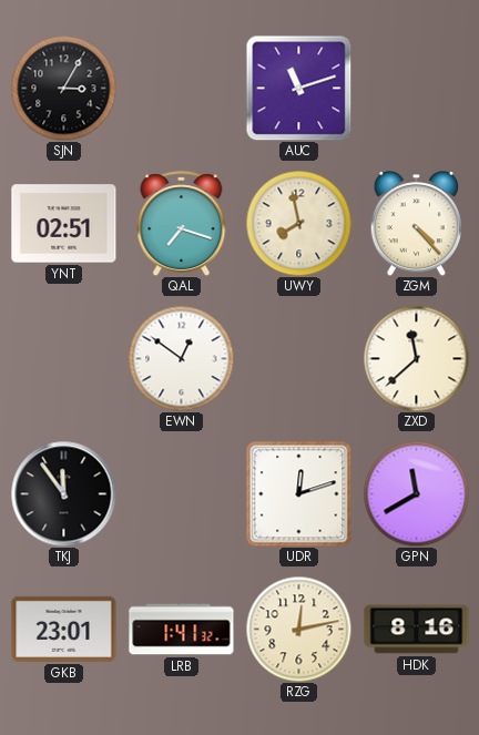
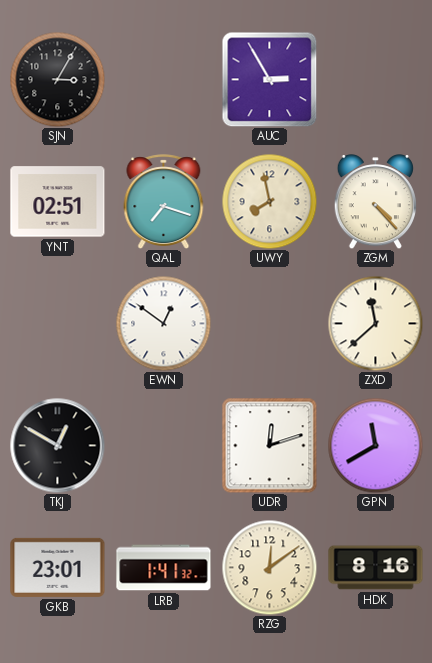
AUC: 11:12 -> 2:55
TKJ: 11:54 -> 12:50
RZG: 12:13 -> 12:09
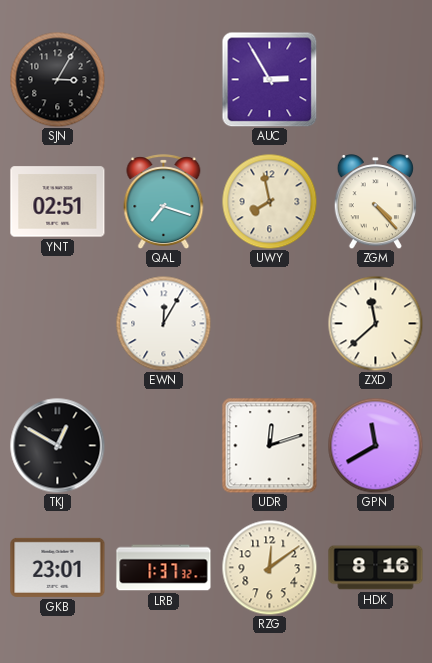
EWN: 12:51 -> 12:05
LRB: 1:41 -> 1:37
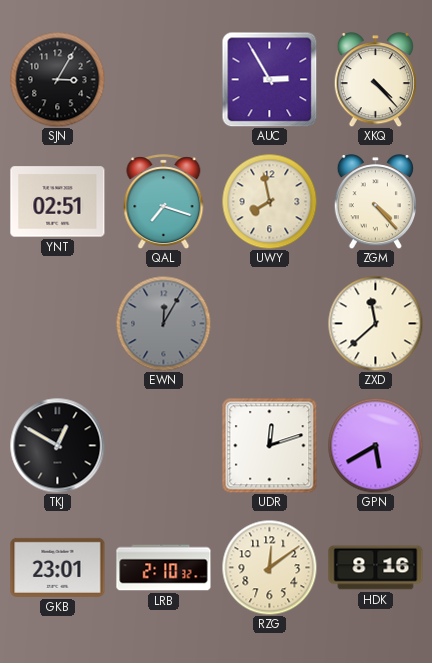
XKQ: none -> 4:23
EWN dial: white -> grey
GPN: 11:40 -> 5:40
LRB: 1:37 -> 2:10
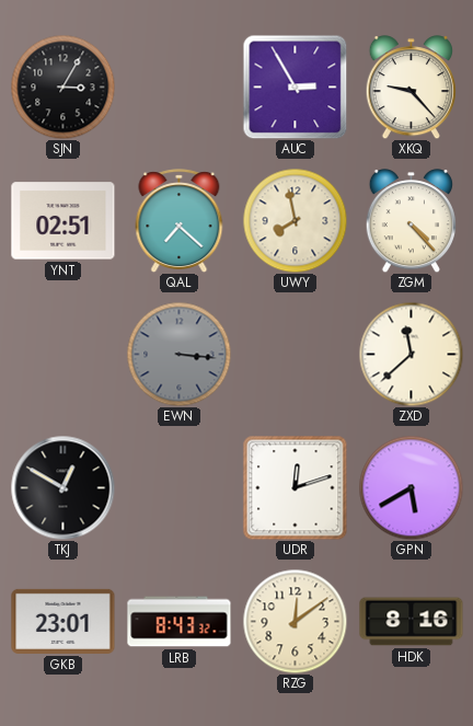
XKQ: 4:23 -> 9:23
QAL: 7:18 -> 7:22
EWN: 12:05 -> 3:16
LRB: 2:10 -> 8:43
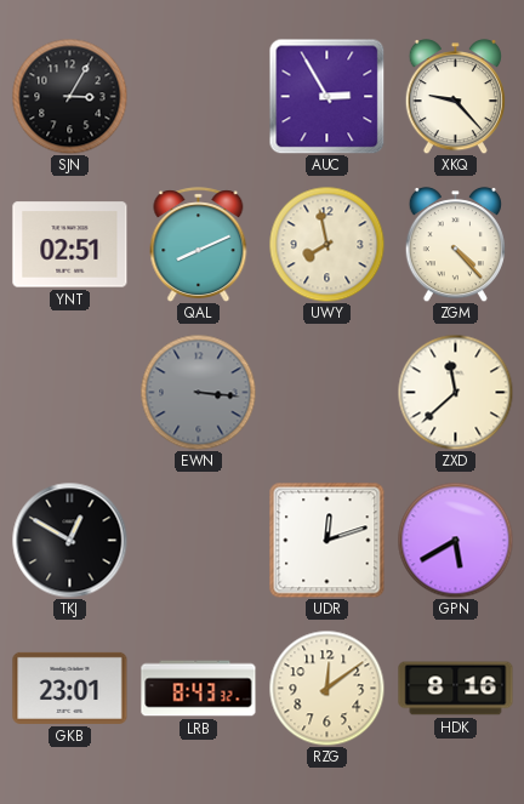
QAL: 7:22 -> 8:11
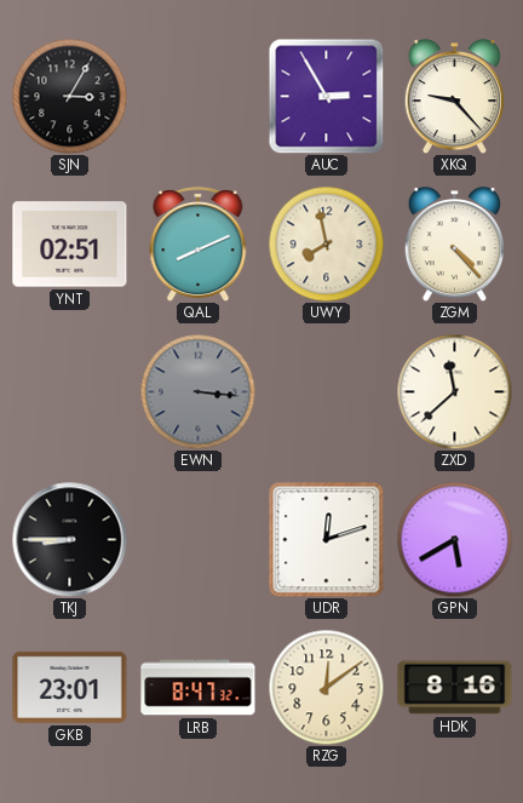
TKJ: 12:50 -> 8:45
LRB: 8:43 -> 8:47
